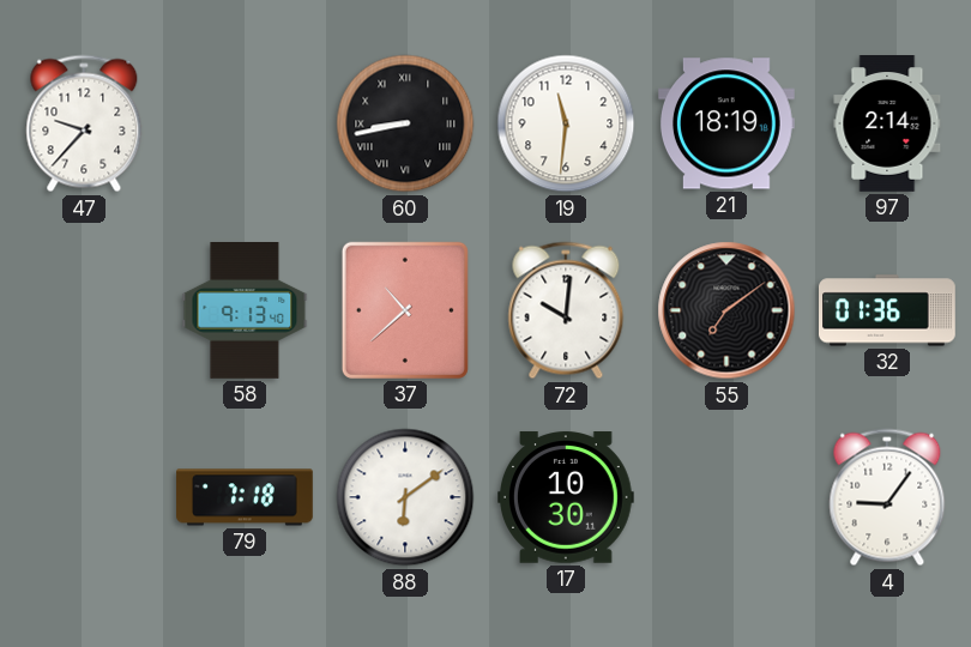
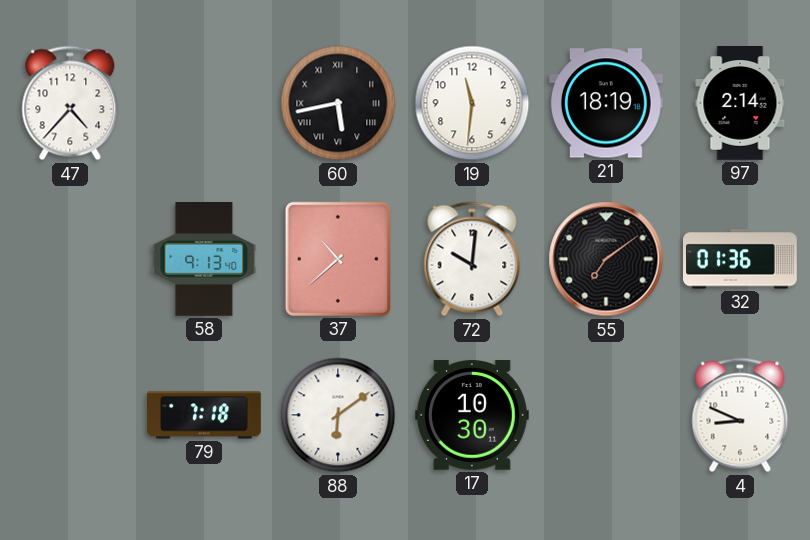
47: 9:37 -> 4:37
60: 8:43 -> 5:43
4: 9:06 -> 8:49
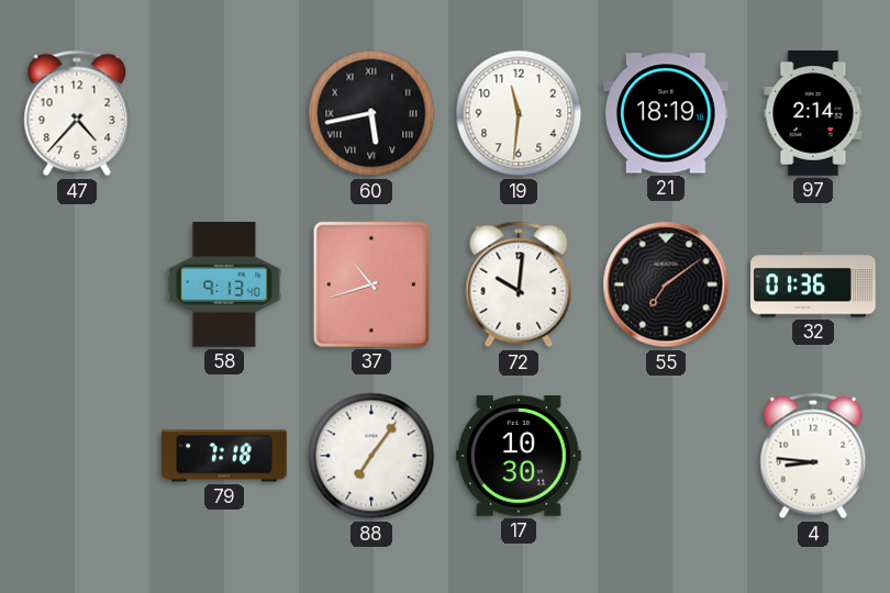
37: 10:38 -> 10:42
88: 6:09 -> 7:06
4: 8:49 -> 8:46
